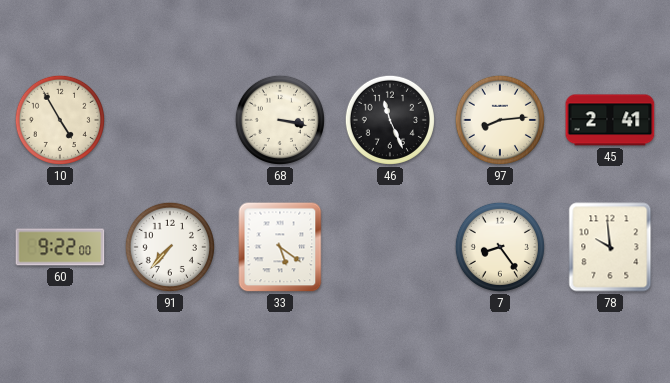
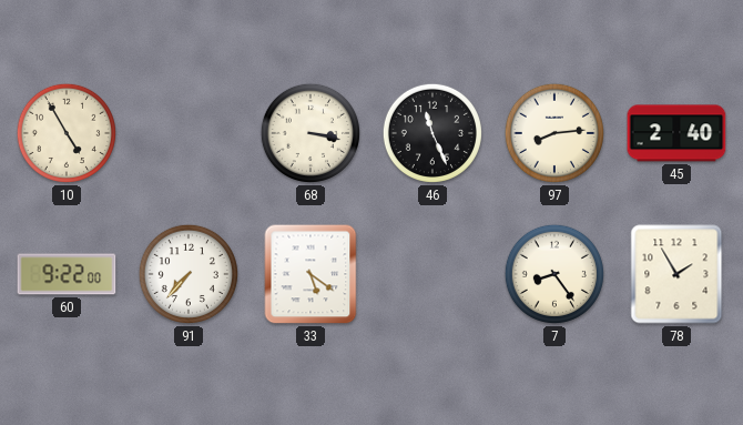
45: 2:41 -> 2:40
78: 9:59 -> 1:55
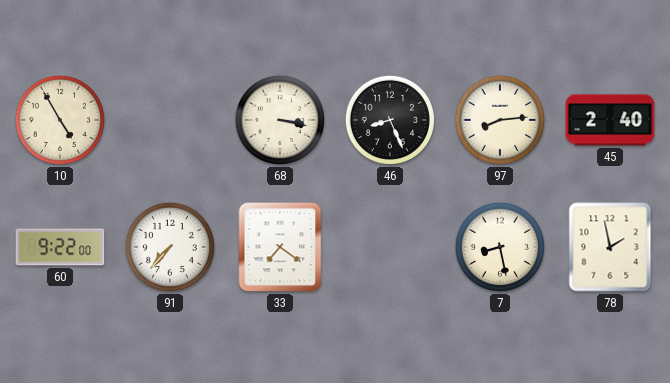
46: 11:26 -> 8:26
33: 5:21 -> 7:21
7: 8:24 -> 8:28
78: 1:55 -> 1:58
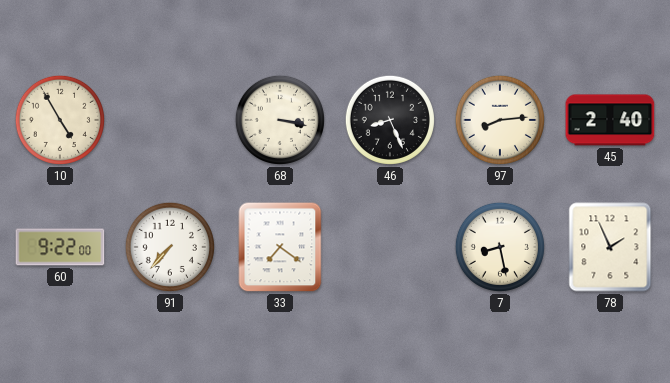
78: 1:58 -> 1:56
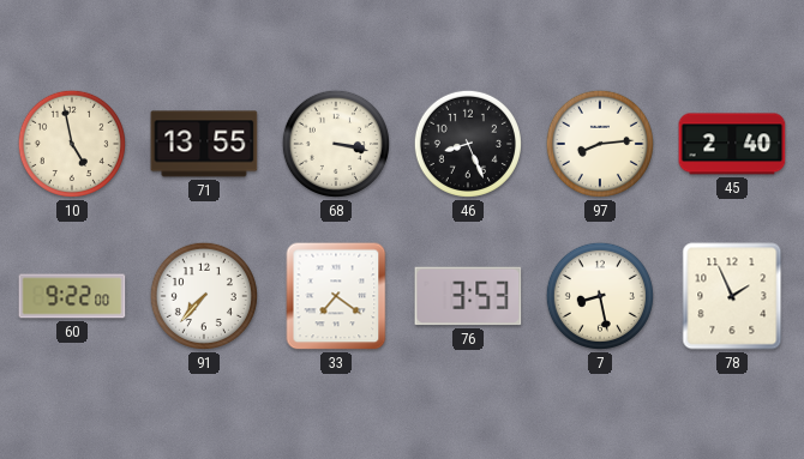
10: 4:55 -> 4:58
71: none -> 13:55
76: none -> 3:53
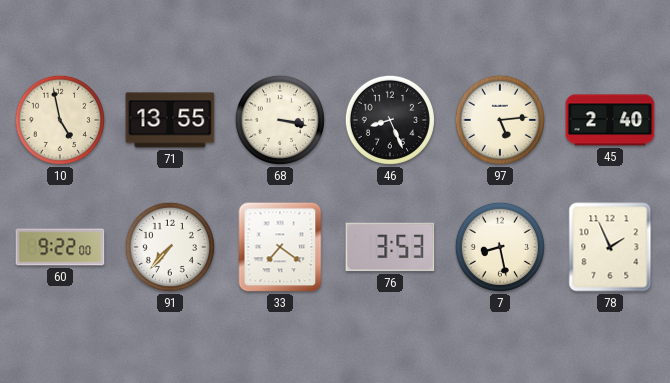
97: 8:14 -> 5:14
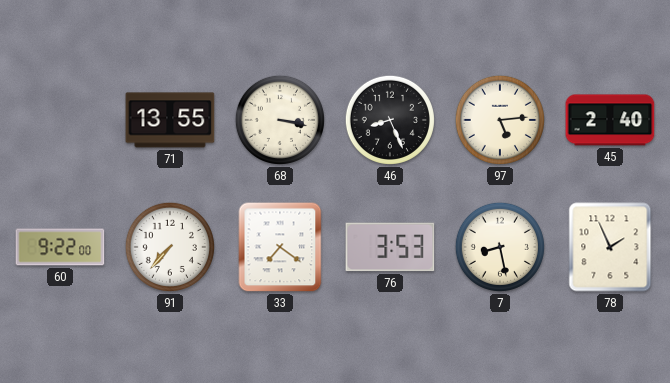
10: 4:58 -> none
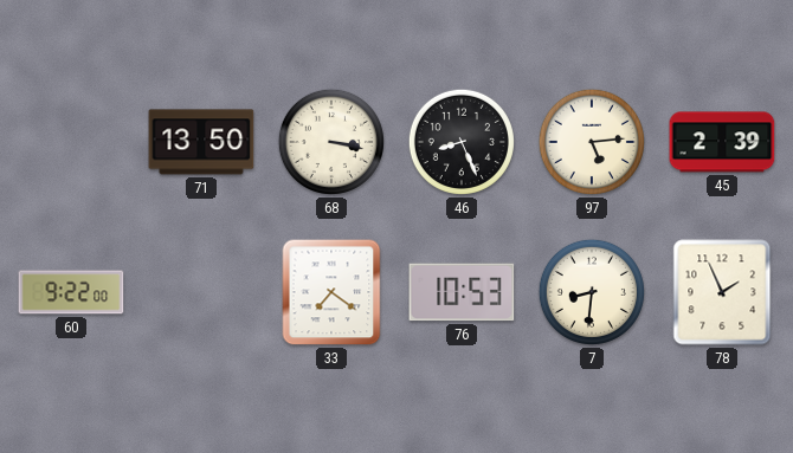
71: 13:55 -> 13:50
45: 2:40 -> 2:39
91: 7:37 -> none
76: 3:53 -> 10:53
7: 8:28 -> 8:31
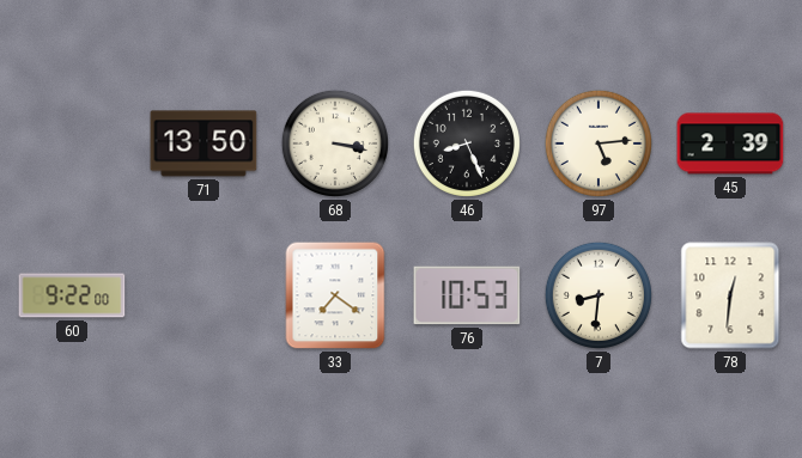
78: 1:56 -> 12:31
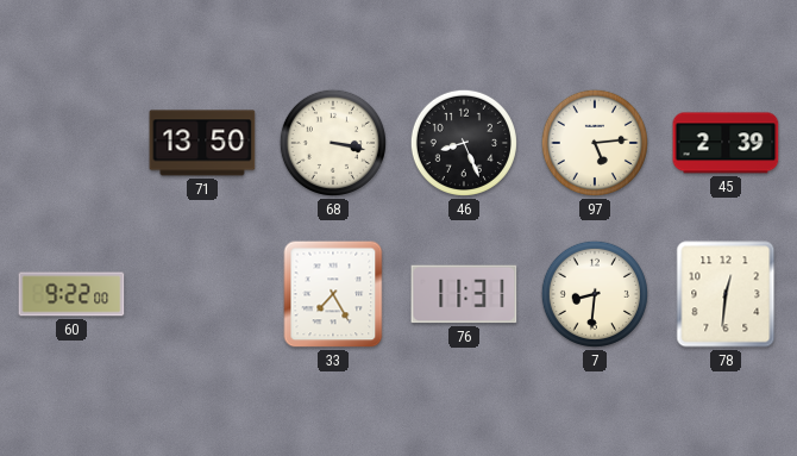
33: 7:21 -> 7:25
76: 10:53 -> 11:31
